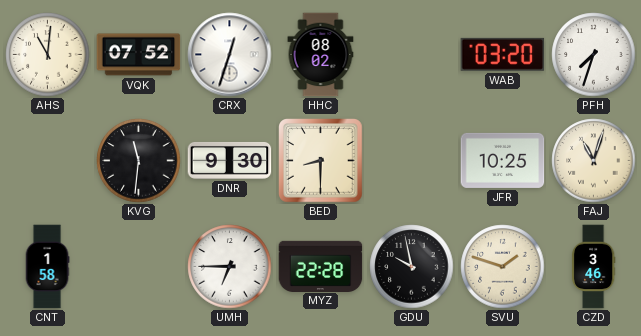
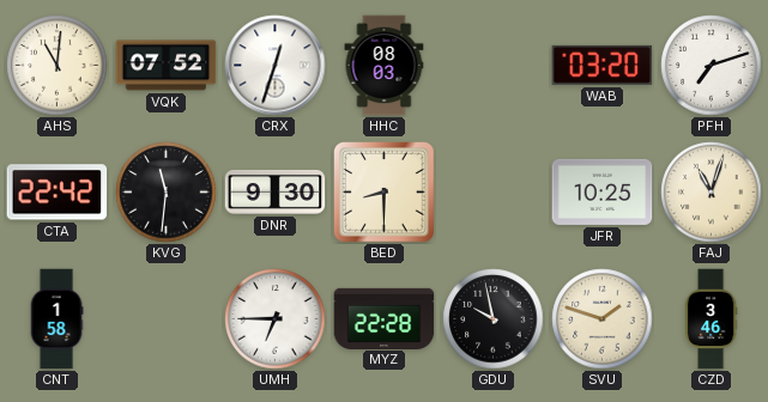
HHC: 08:02 -> 08:03
PFH: 7:33 -> 7:12
CTA: none -> 22:42
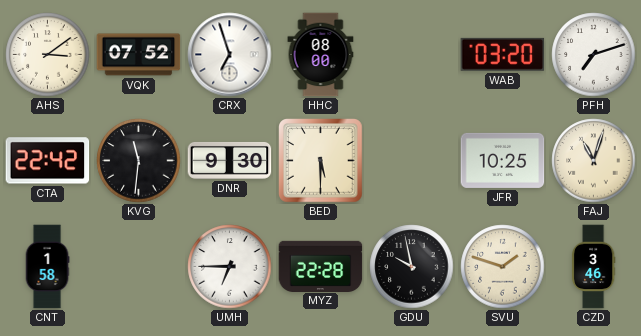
AHS: 11:01 -> 3:09
CRX: 12:33 -> 6:57
HHC: 08:03 -> 08:00
BED: 8:30 -> 5:30
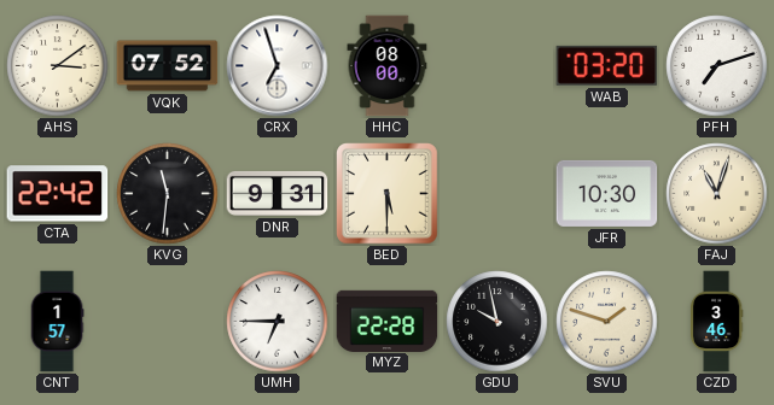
DNR: 9:30 -> 9:31
JFR: 10:25 -> 10:30
CNT: 1:58 -> 1:57
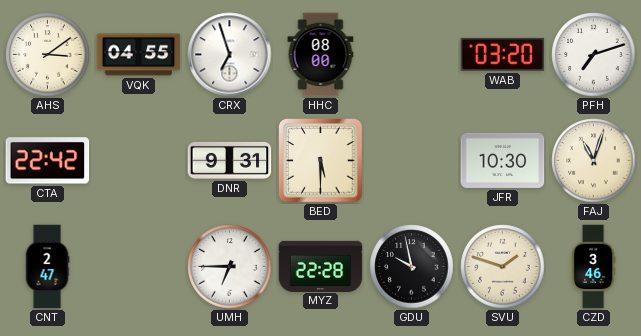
VQK: 07:52 -> 04:55
KVG: 11:31 -> none
CNT: 1:57 -> 2:47
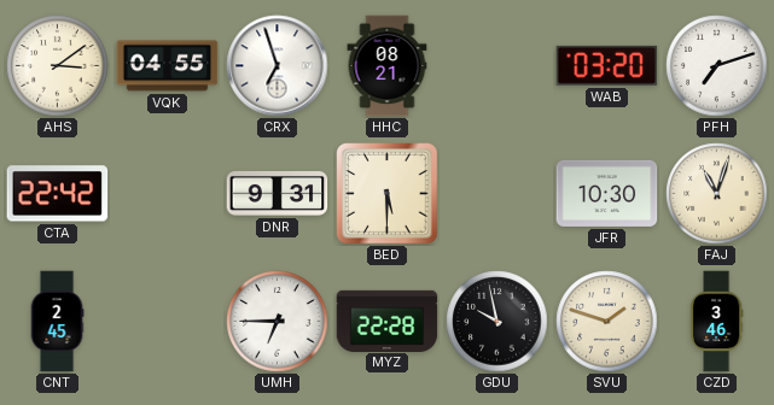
HHC: 08:00 -> 08:21
CNT: 2:47 -> 2:45
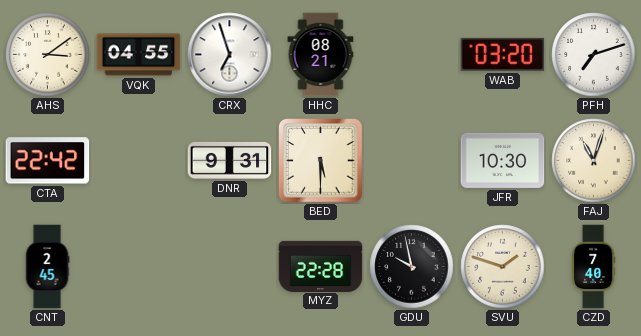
UMH: 6:45 -> none
CZD: 3:46 -> 7:40
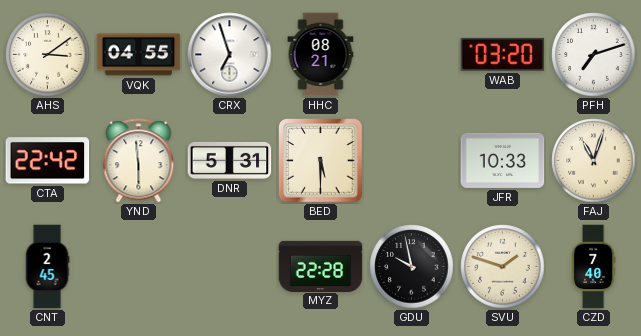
YND: none -> 5:59
DNR: 9:31 -> 5:31
JFR: 10:30 -> 10:33
